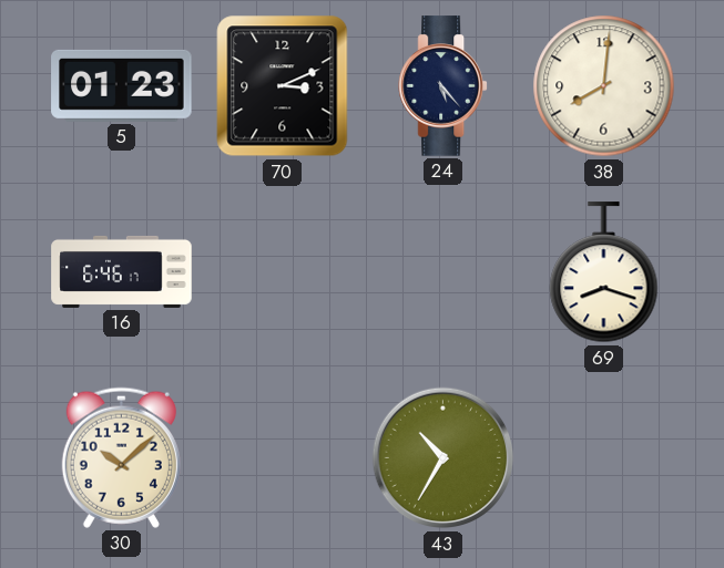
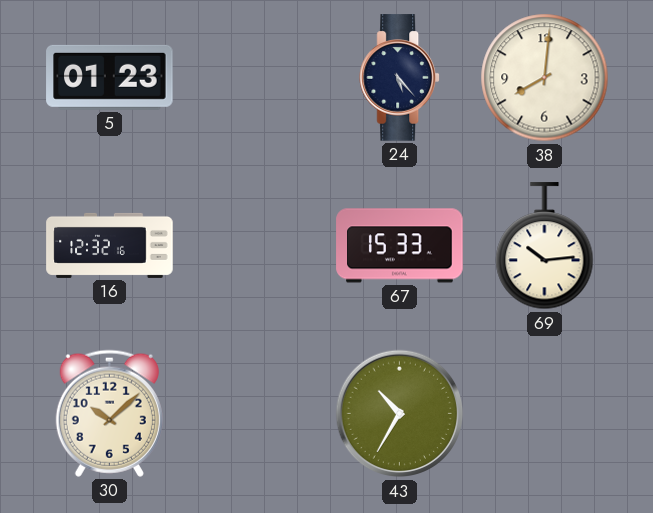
70: 3:11 -> none
16: 6:46 -> 12:32
67: none -> 15:33
69: 8:18 -> 10:14
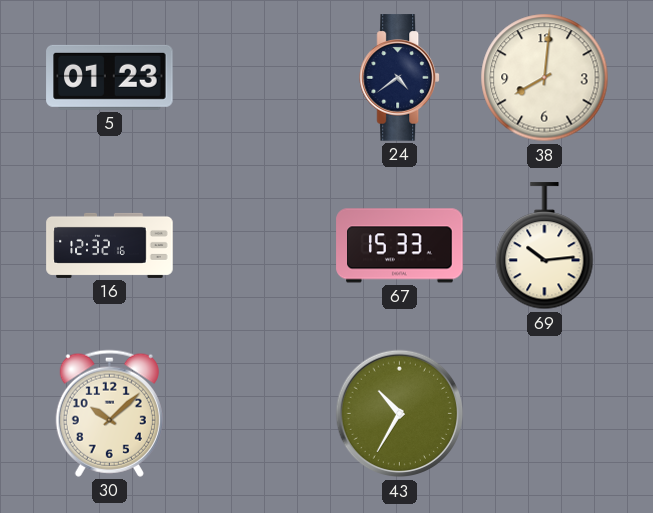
24: 5:23 -> 4:39
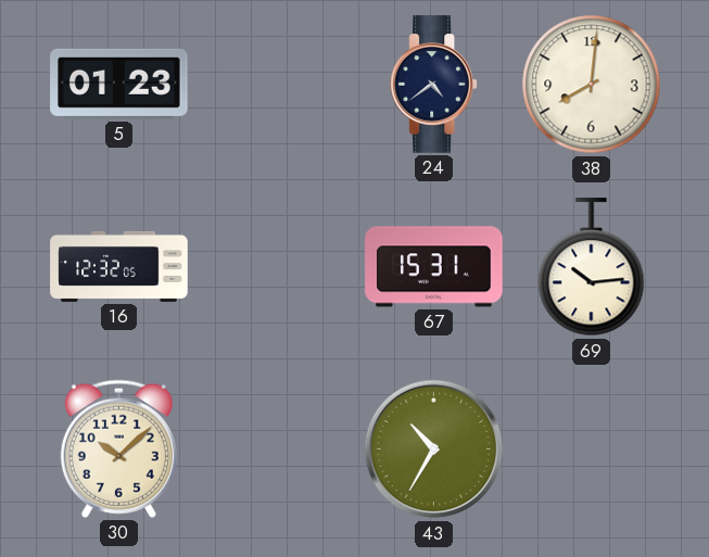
16: 12:32:16 -> 12:32:05
67: 15:33 -> 15:31
